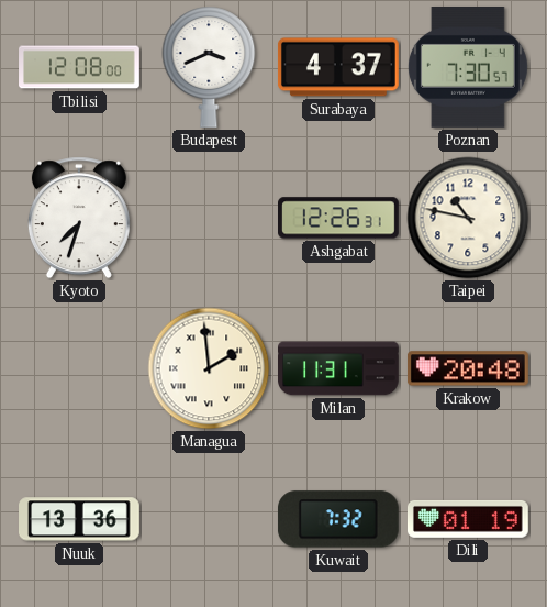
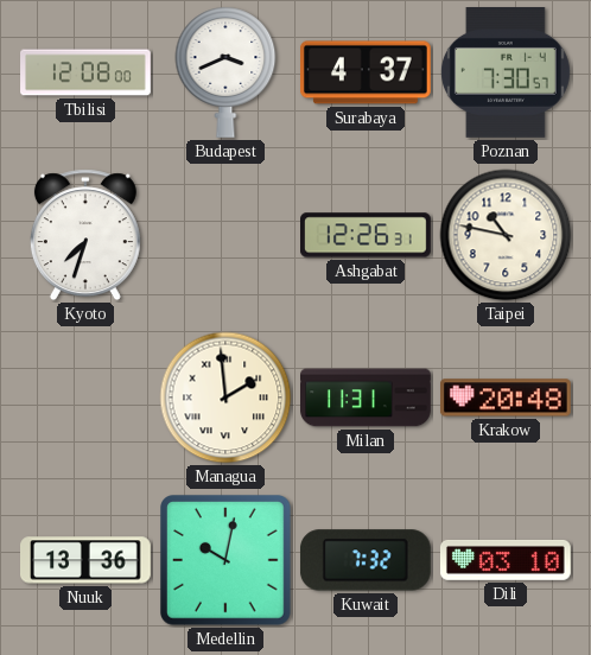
Medellin: none -> 10:02
Dili: 01:19 -> 03:10
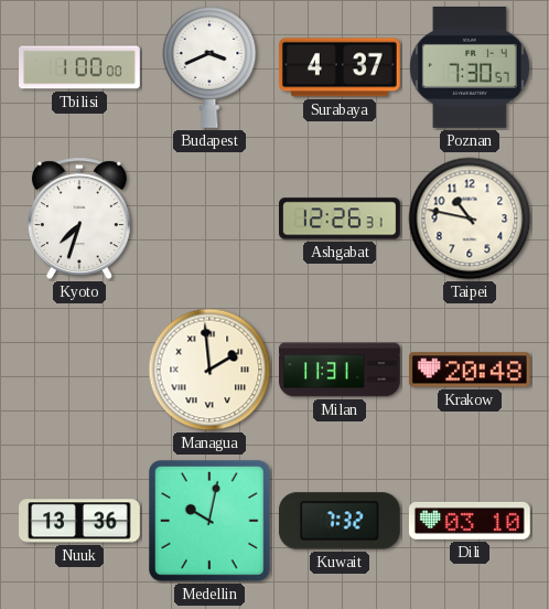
Tbilisi: 12:08 -> 1:00
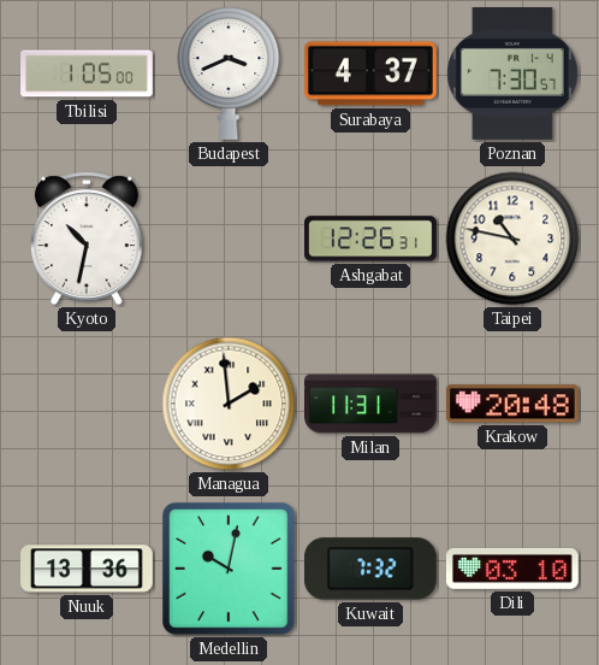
Tbilisi: 1:00 -> 1:05
Kyoto: 7:33 -> 10:32
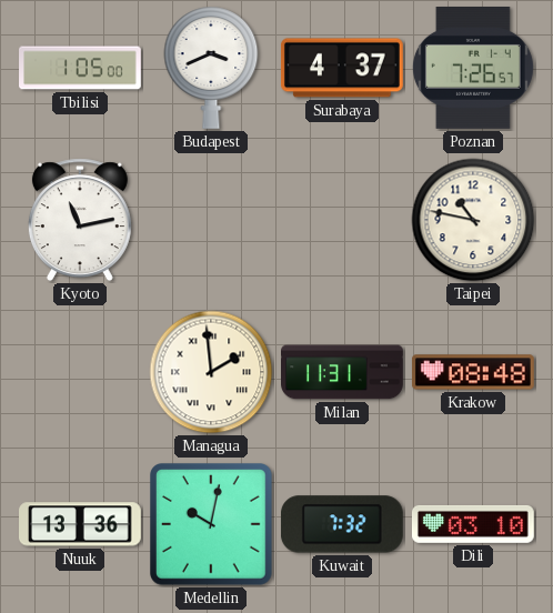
Poznan: 7:30 -> 7:26
Kyoto: 10:32 -> 11:13
Ashgabat: 12:26 -> none
Krakow: 20:48 -> 08:48
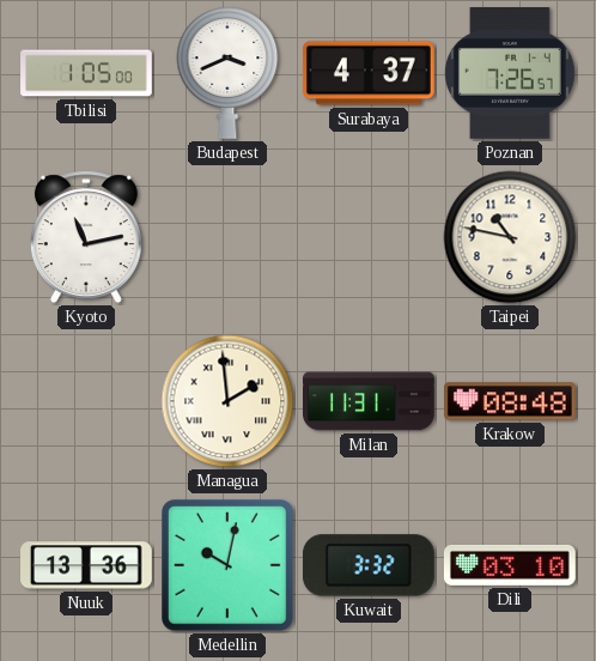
Kuwait: 7:32 -> 3:32
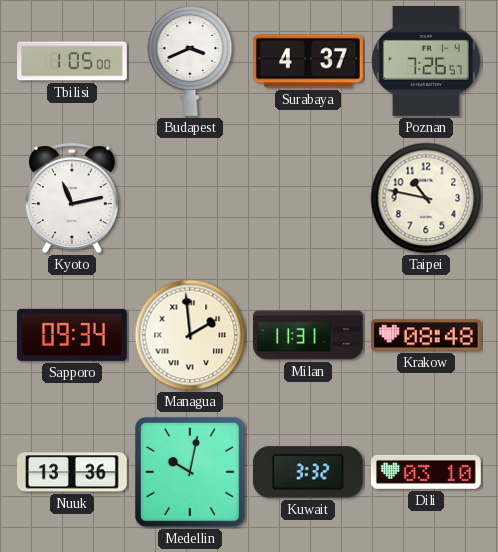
Sapporo: none -> 09:34
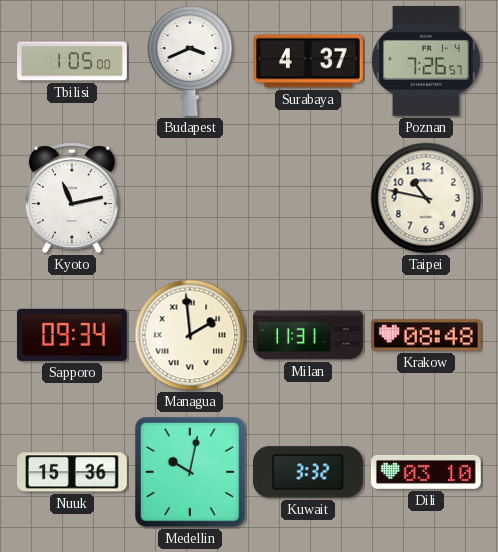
Nuuk: 13:36 -> 15:36
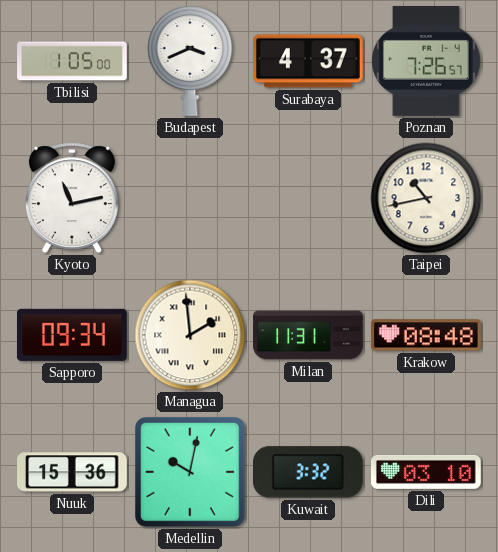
Taipei: 10:47 -> 10:43
